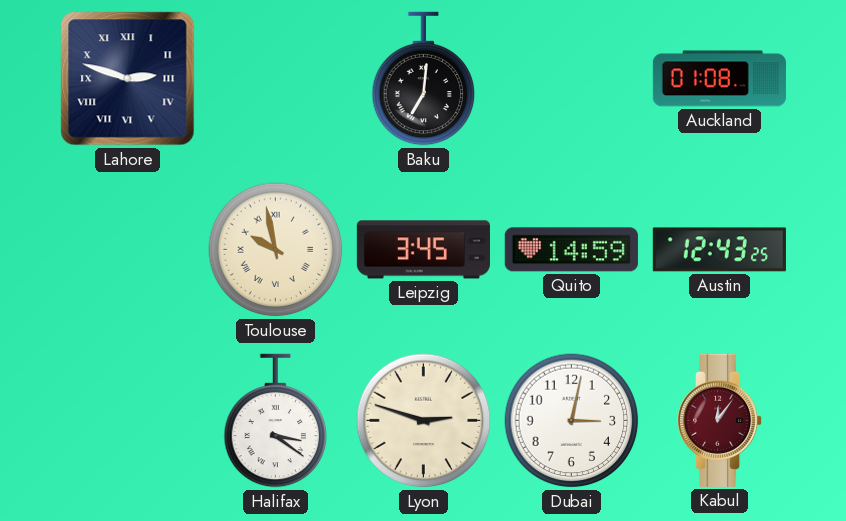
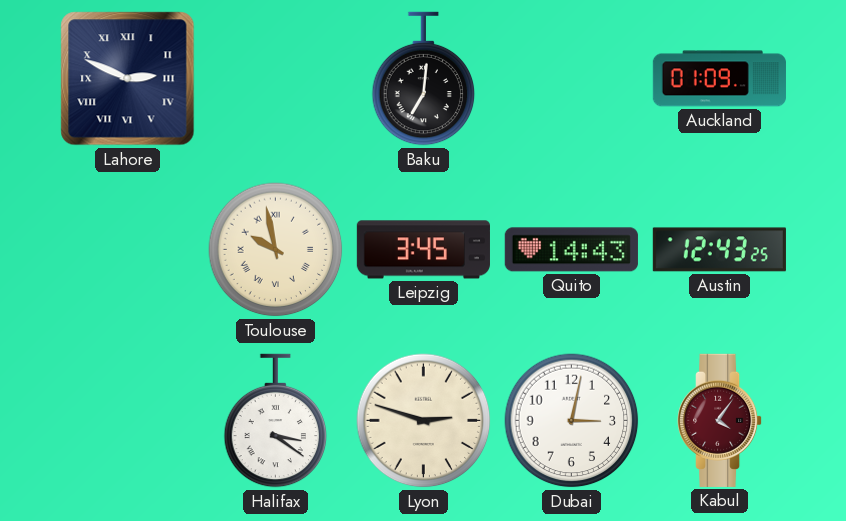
Lahore: 2:48 -> 2:49
Auckland: 01:08 -> 01:09
Quito: 14:59 -> 14:43
Kabul: 12:06 -> 4:06
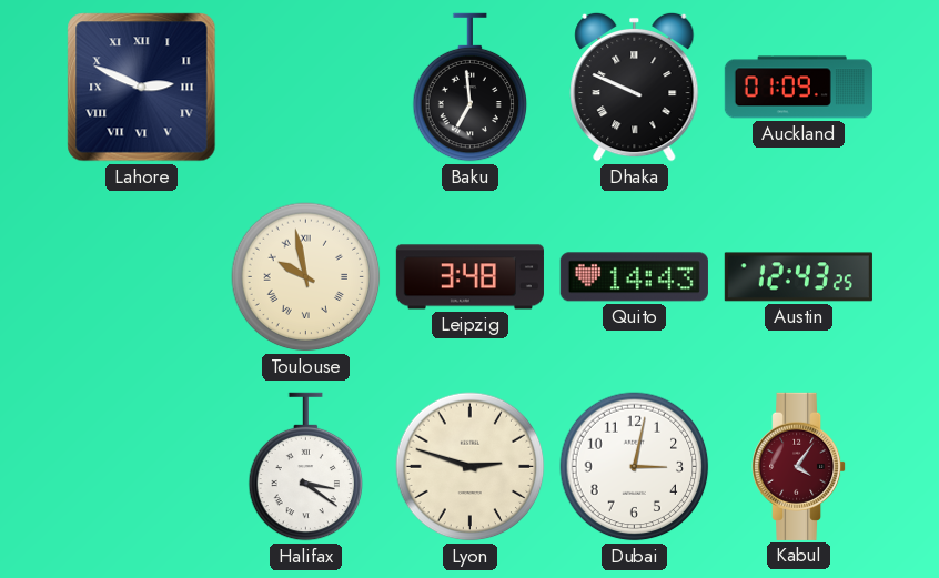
Baku: 7:01 -> 6:59
Dhaka: none -> 9:49
Leipzig: 3:45 -> 3:48
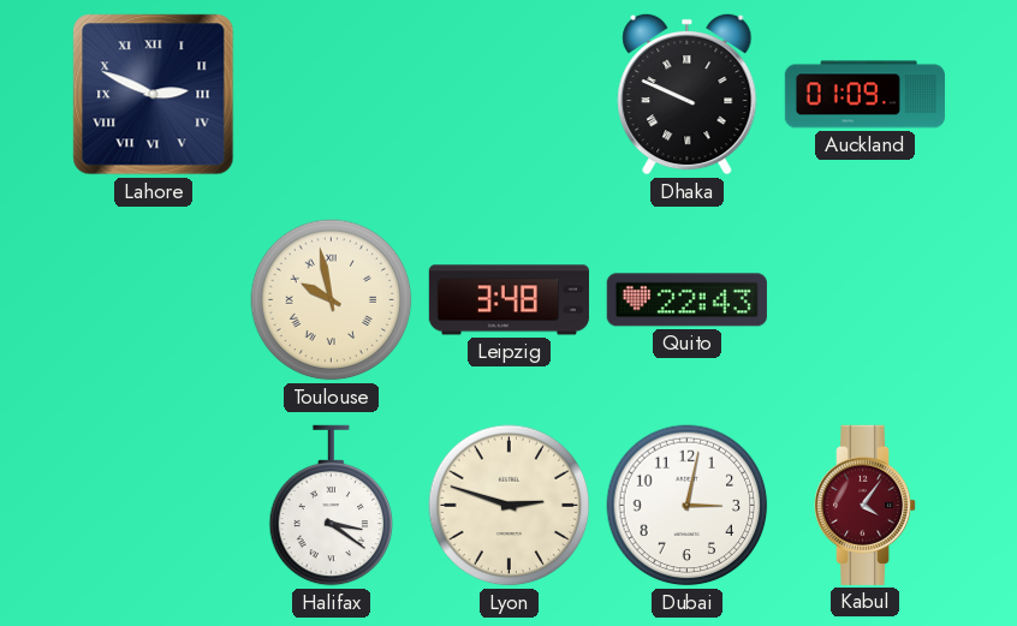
Baku: 6:59 -> none
Quito: 14:43 -> 22:43
Austin: 12:43 -> none
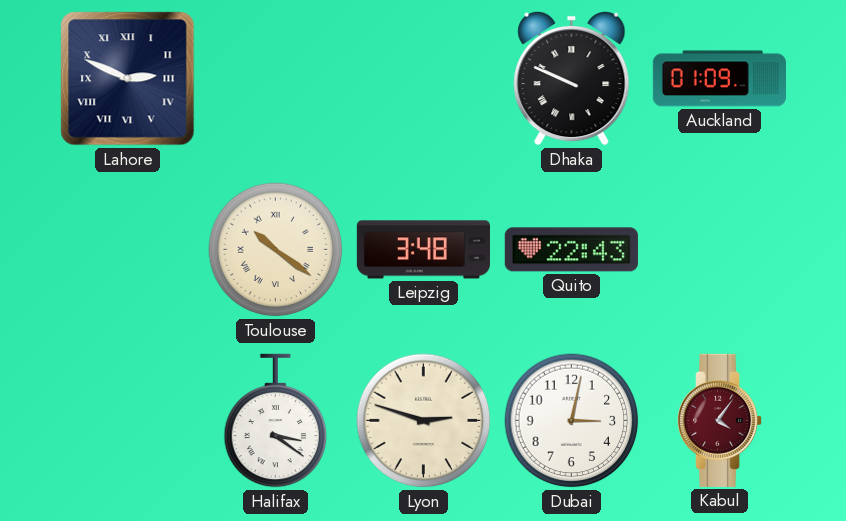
Toulouse: 9:58 -> 10:21
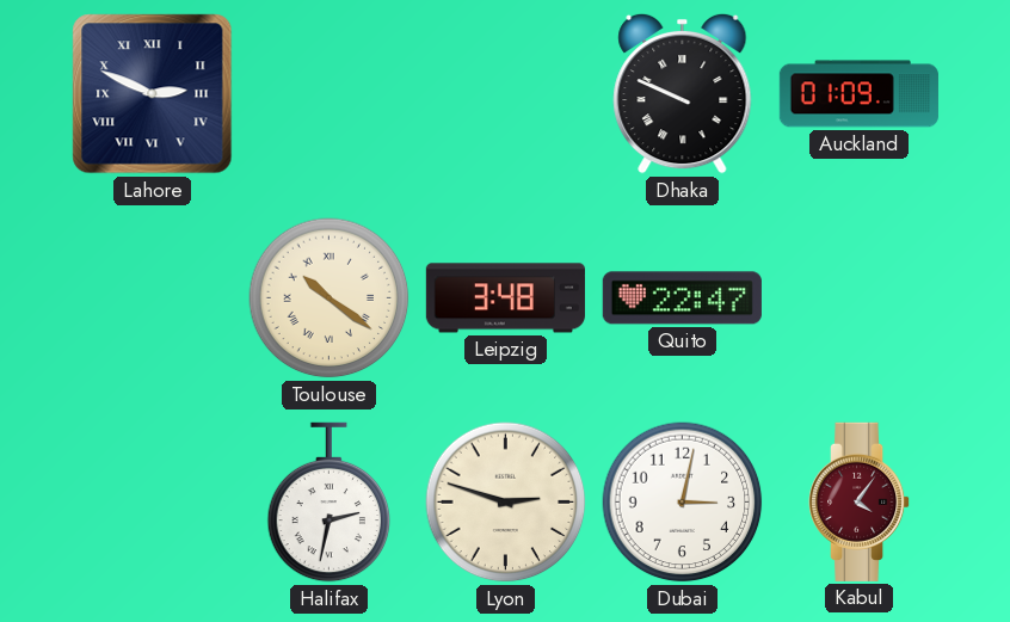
Quito: 22:43 -> 22:47
Halifax: 3:21 -> 2:32
